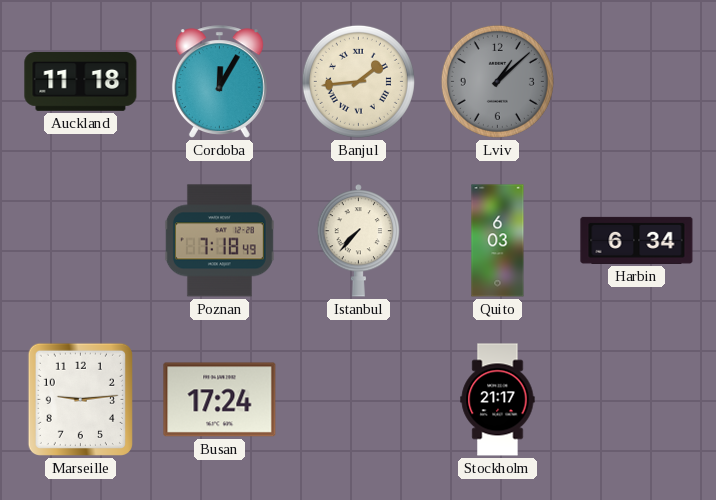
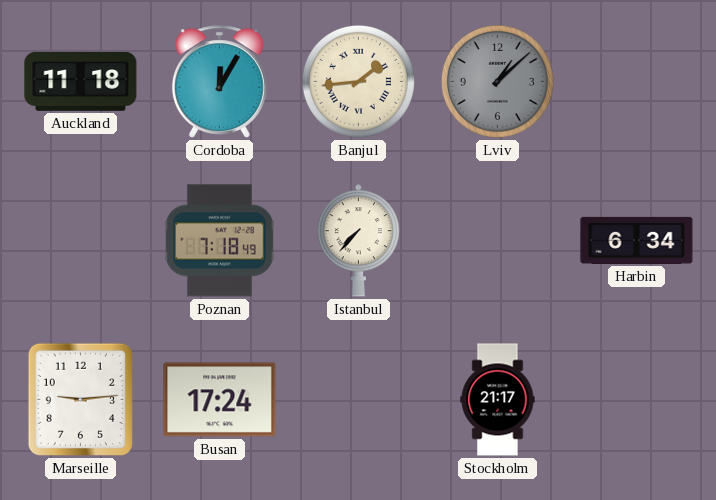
Quito: 6:03 -> none
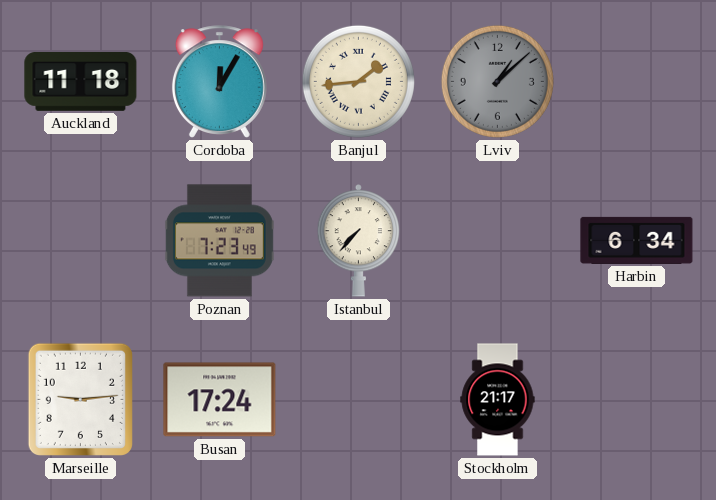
Poznan: 7:18 -> 7:23
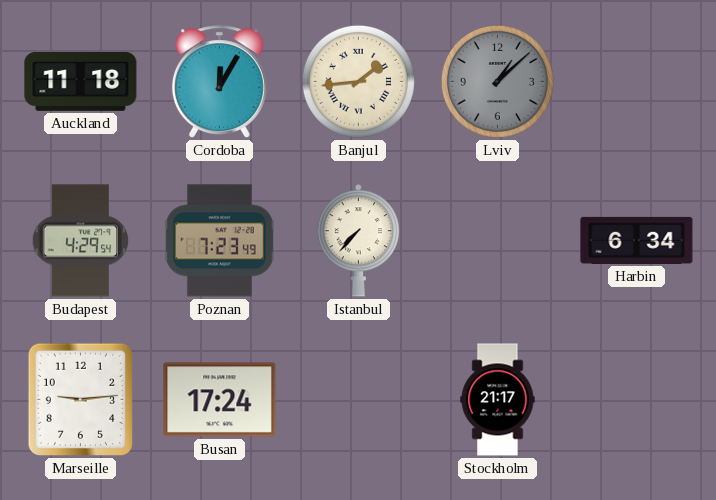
Budapest: none -> 4:29
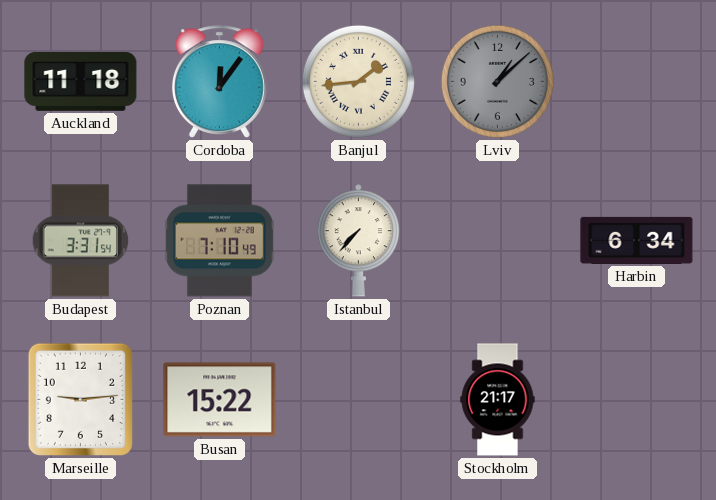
Cordoba: 12:05 -> 12:06
Budapest: 4:29 -> 3:31
Poznan: 7:23 -> 7:10
Busan: 17:24 -> 15:22
